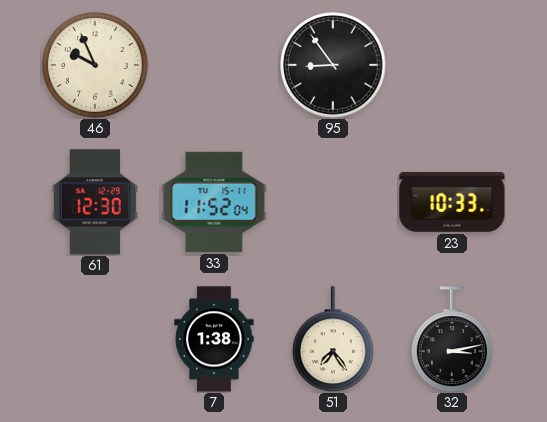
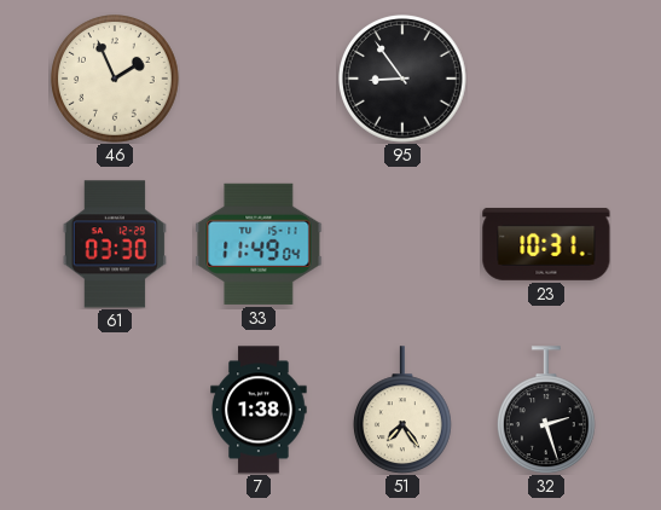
46: 9:56 -> 1:56
61: 12:30 -> 03:30
33: 11:52 -> 11:49
23: 10:33 -> 10:31
32: 3:13 -> 2:27
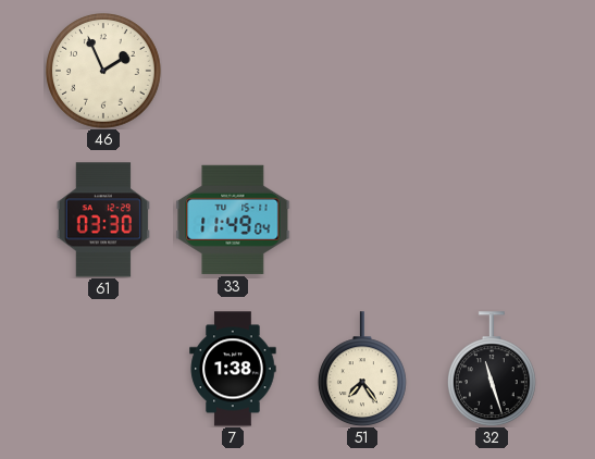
95: 8:54 -> none
23: 10:31 -> none
32: 2:27 -> 11:27
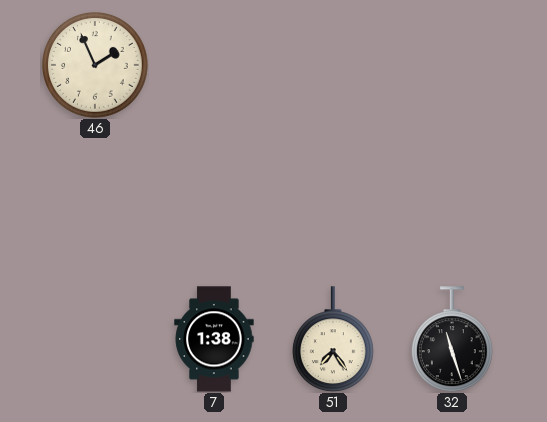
61: 03:30 -> none
33: 11:49 -> none
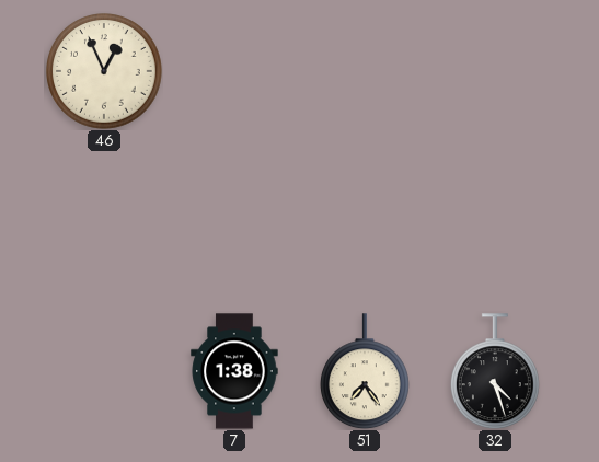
46: 1:56 -> 12:56
32: 11:27 -> 4:27
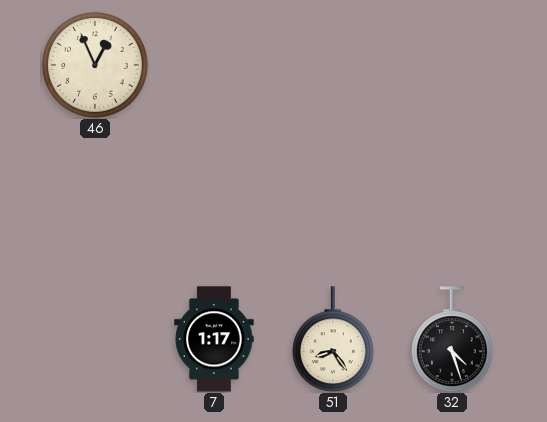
7: 1:38 -> 1:17
51: 7:24 -> 8:24
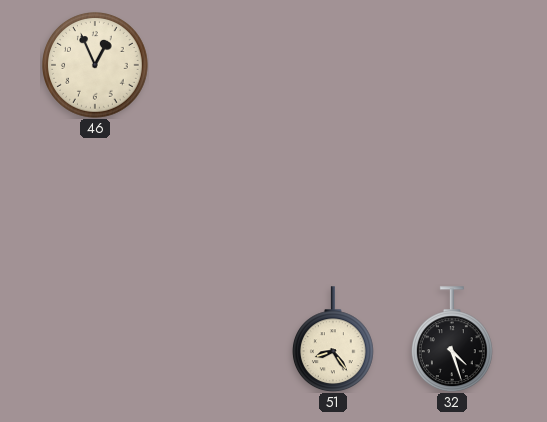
7: 1:17 -> none
